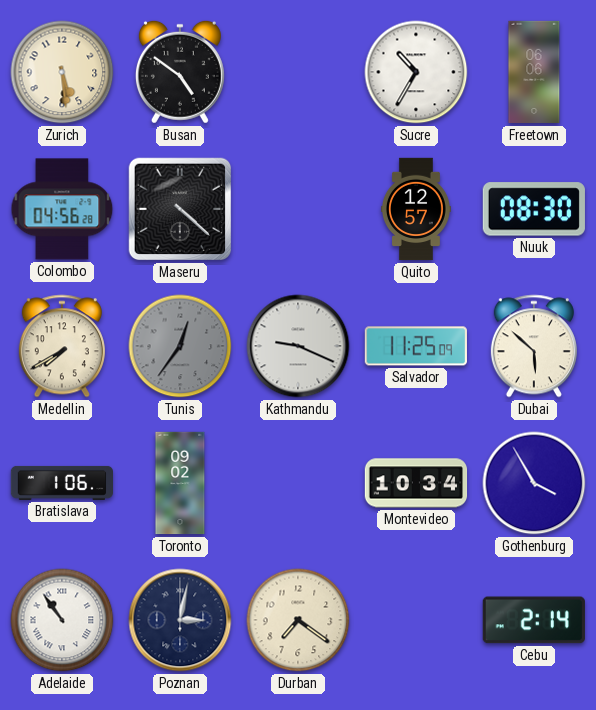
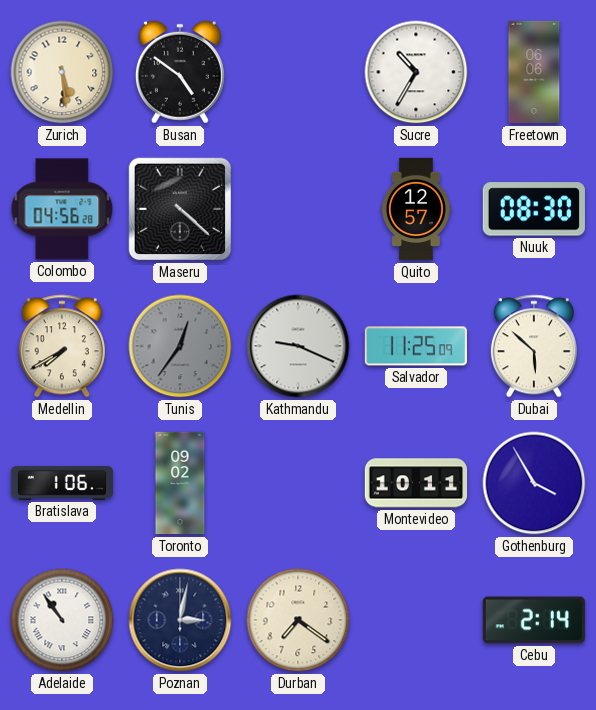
Montevideo: 10:34 -> 10:11
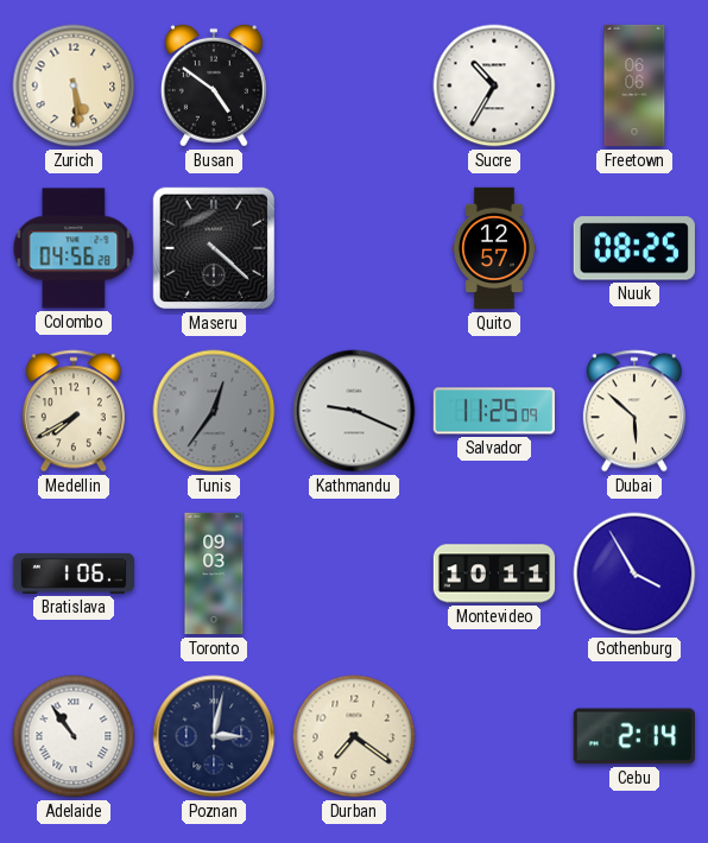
Nuuk: 08:30 -> 08:25
Toronto: 09:02 -> 09:03
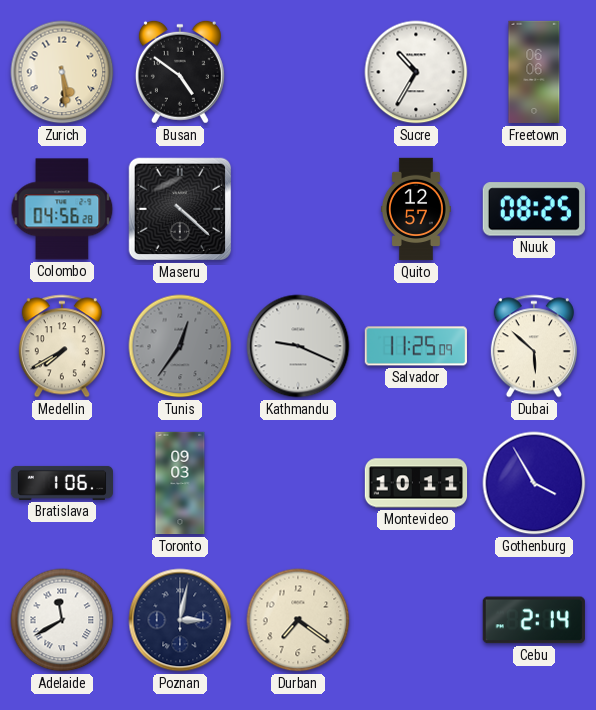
Adelaide: 10:54 -> 11:40
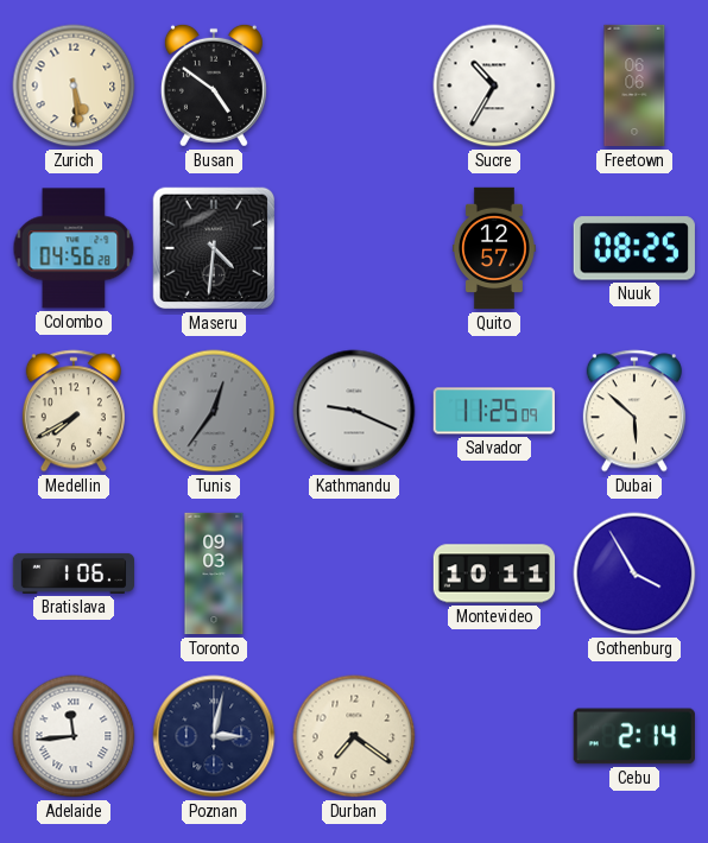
Maseru: 4:22 -> 4:31
Adelaide: 11:40 -> 11:44
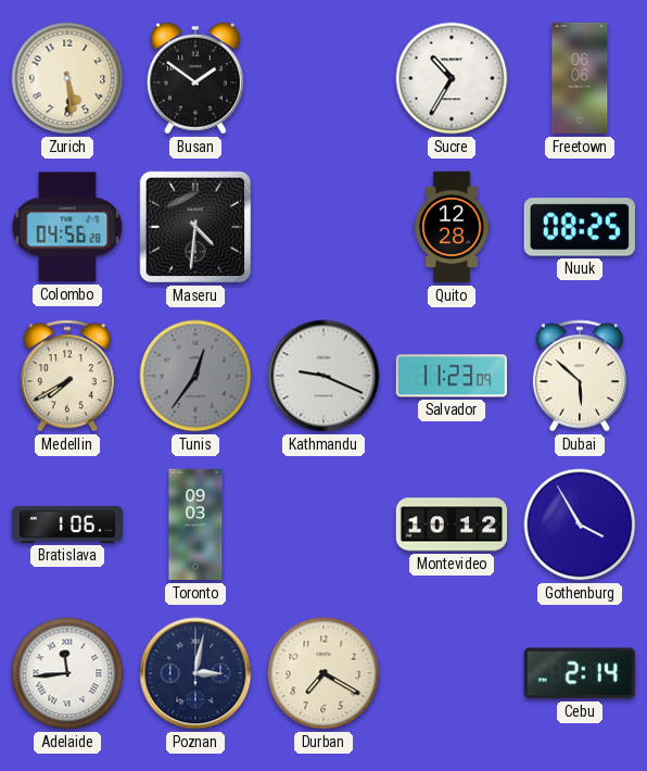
Busan: 4:51 -> 1:51
Quito: 12:57 -> 12:28
Salvador: 11:25 -> 11:23
Montevideo: 10:11 -> 10:12
Durban: 7:21 -> 7:20
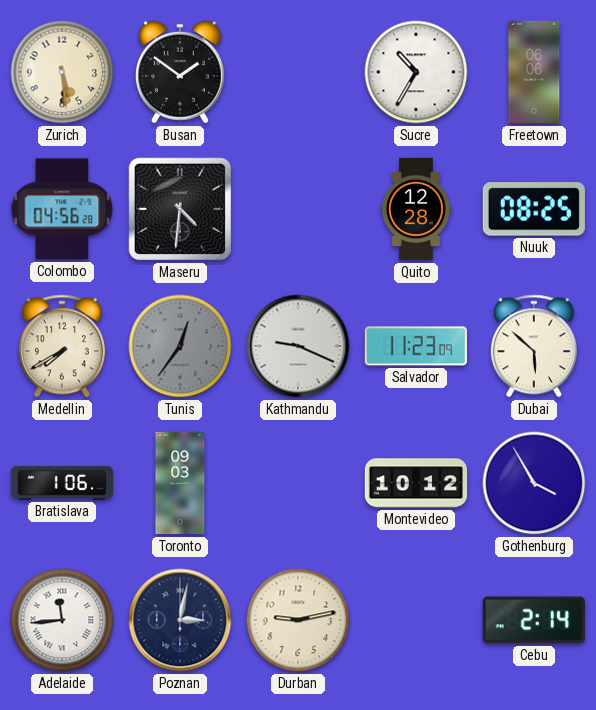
Durban: 7:20 -> 9:13
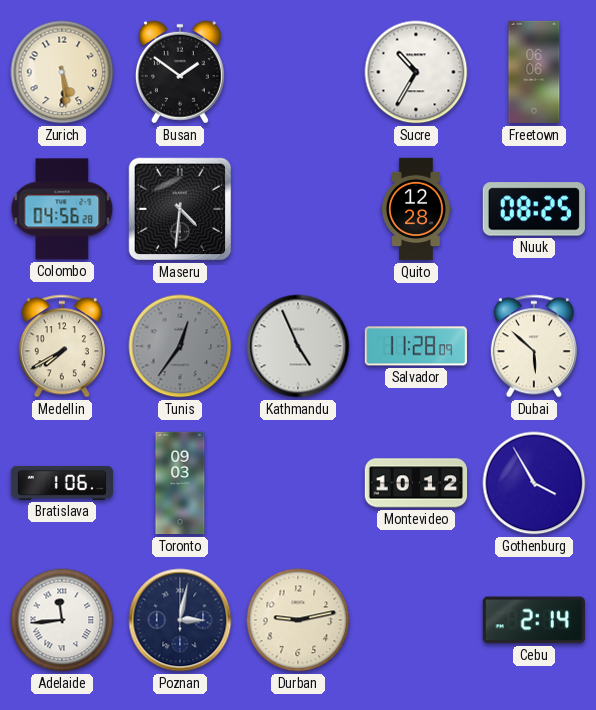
Kathmandu: 9:19 -> 4:56
Salvador: 11:23 -> 11:28
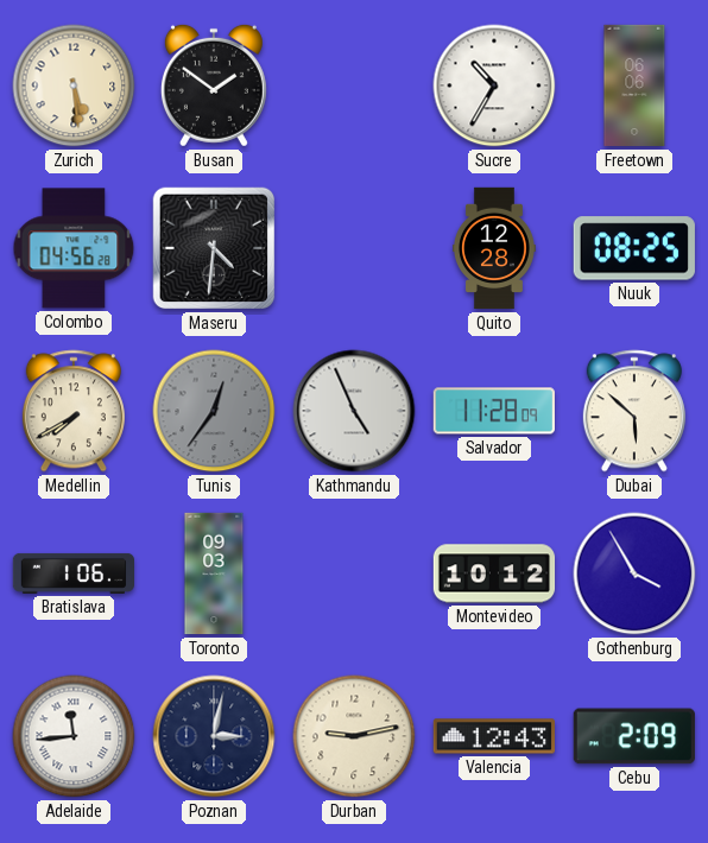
Valencia: none -> 12:43
Cebu: 2:14 -> 2:09
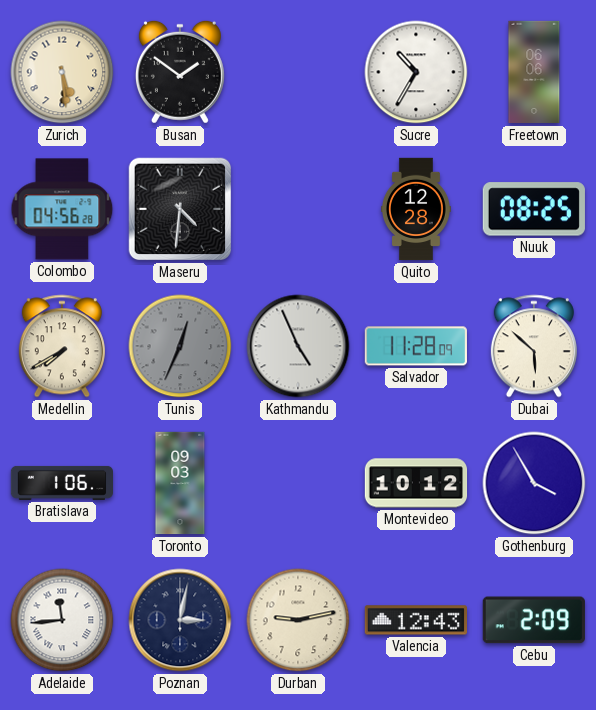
Tunis: 12:36 -> 12:34
